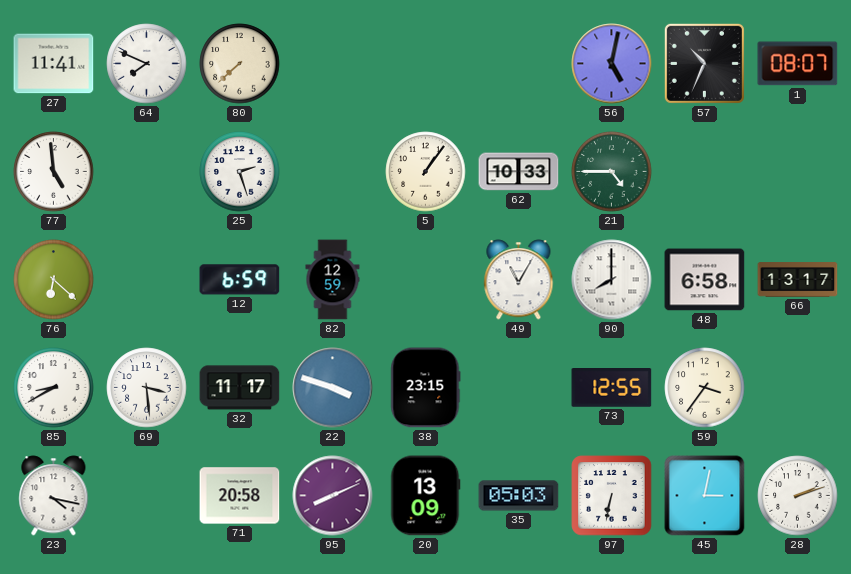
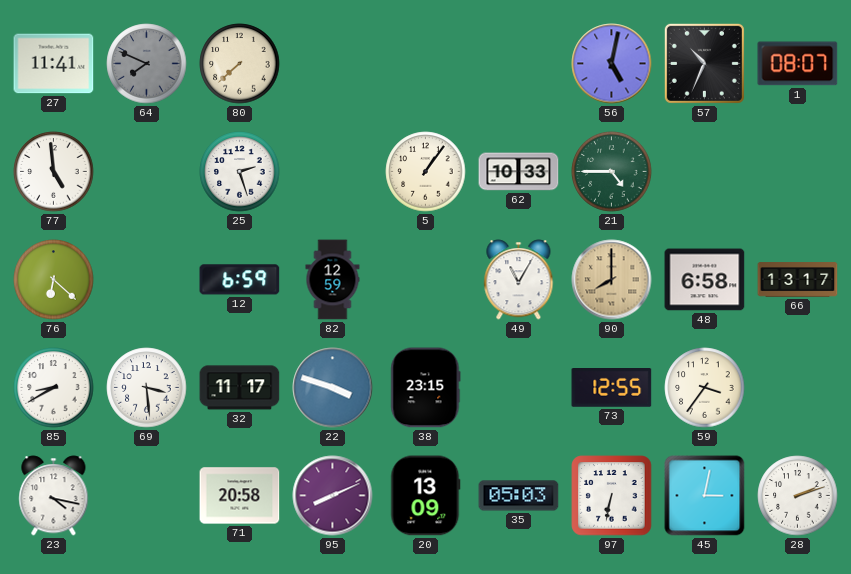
64 dial: white -> grey
90 dial: white -> champagne
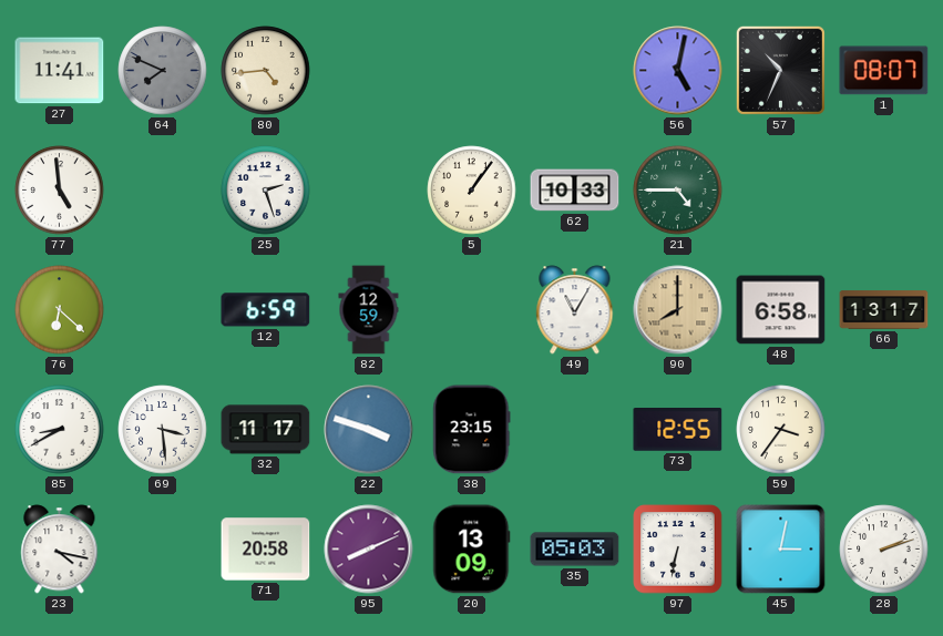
80: 7:38 -> 4:44
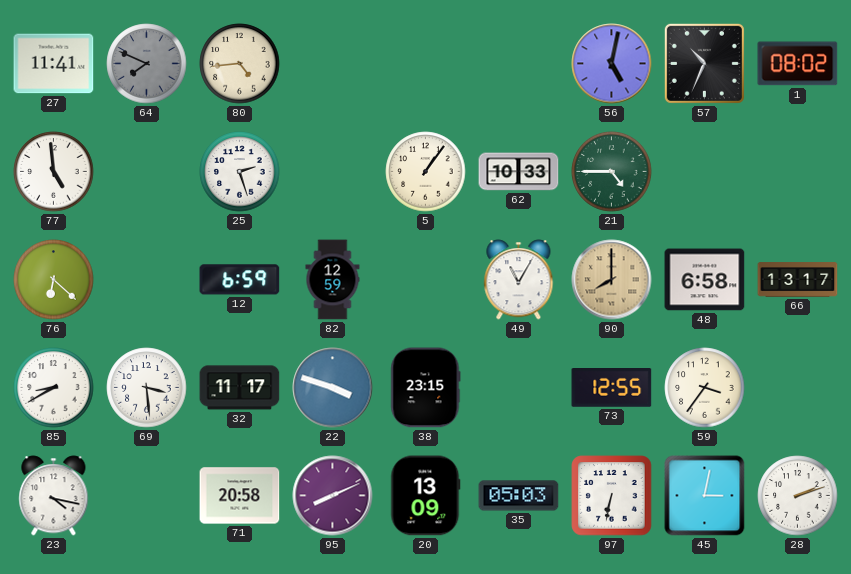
1: 08:07 -> 08:02
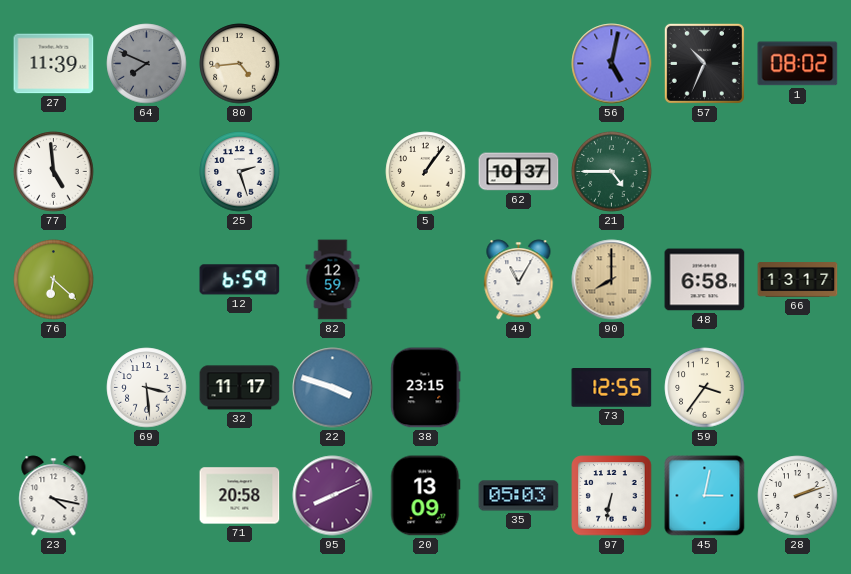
27: 11:41 -> 11:39
62: 10:33 -> 10:37
85: 8:40 -> none
